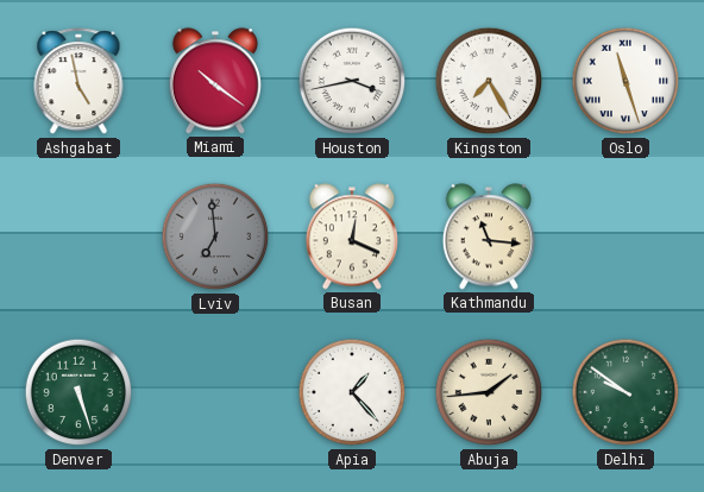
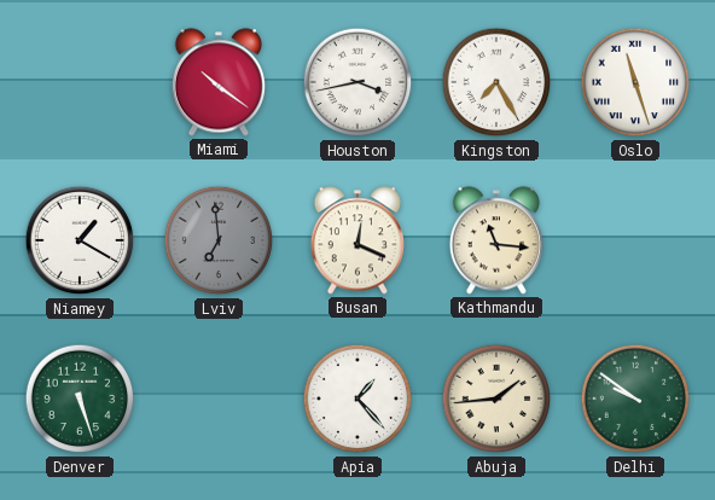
Ashgabat: 4:58 -> none
Niamey: none -> 1:20
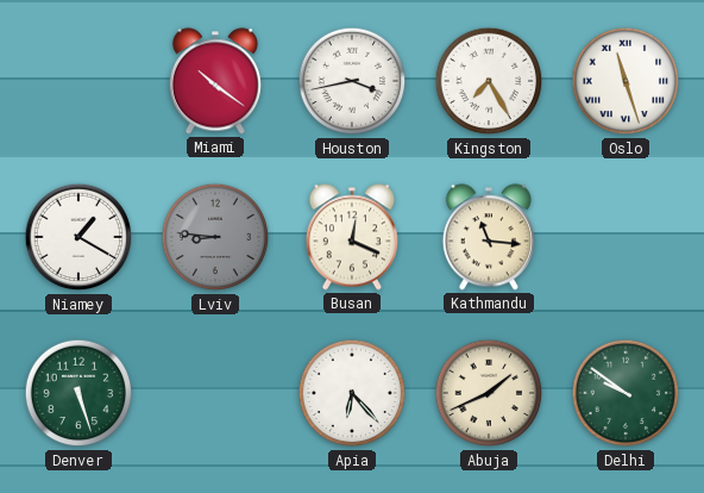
Lviv: 6:59 -> 8:46
Apia: 1:23 -> 6:23
Abuja: 1:44 -> 1:41
